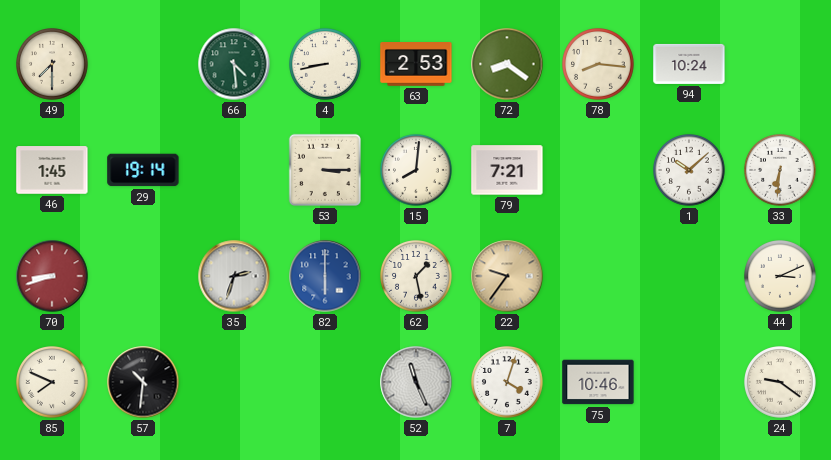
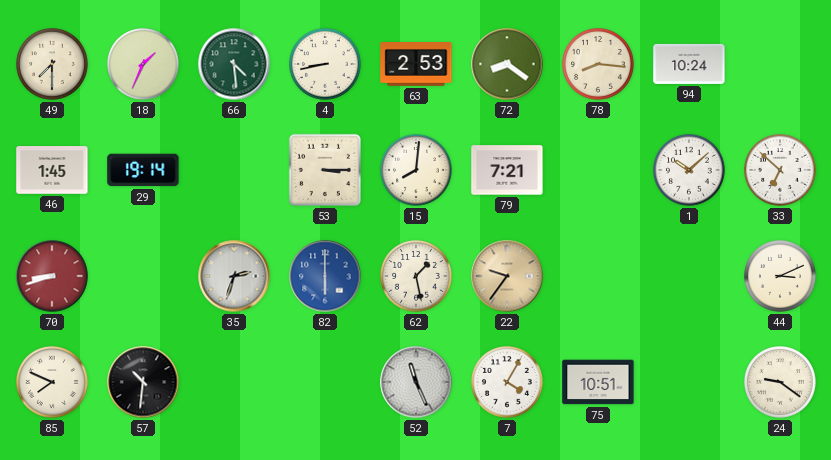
18: none -> 1:34
33: 6:31 -> 6:52
7: 4:03 -> 4:05
75: 10:46 -> 10:51
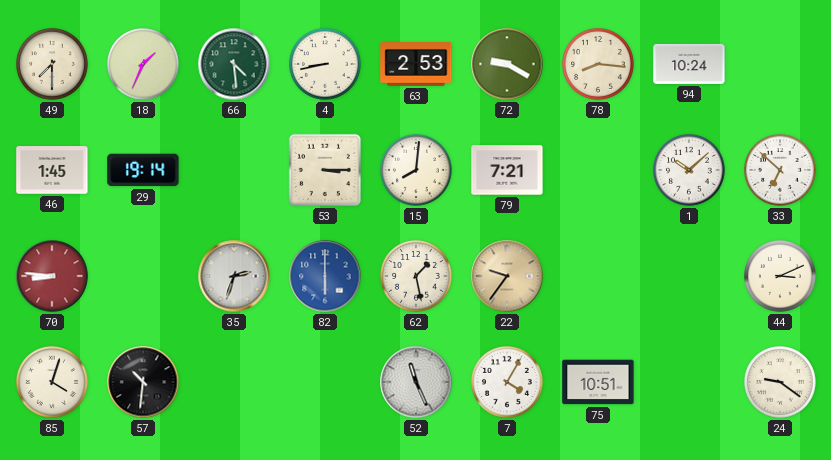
72: 8:21 -> 9:20
70: 8:42 -> 8:46
85: 7:49 -> 4:03
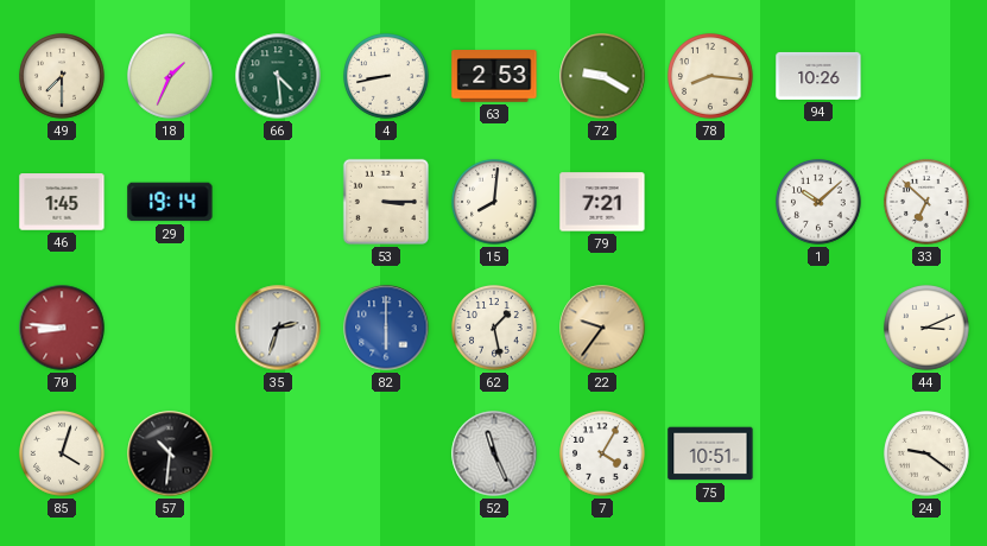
94: 10:24 -> 10:26
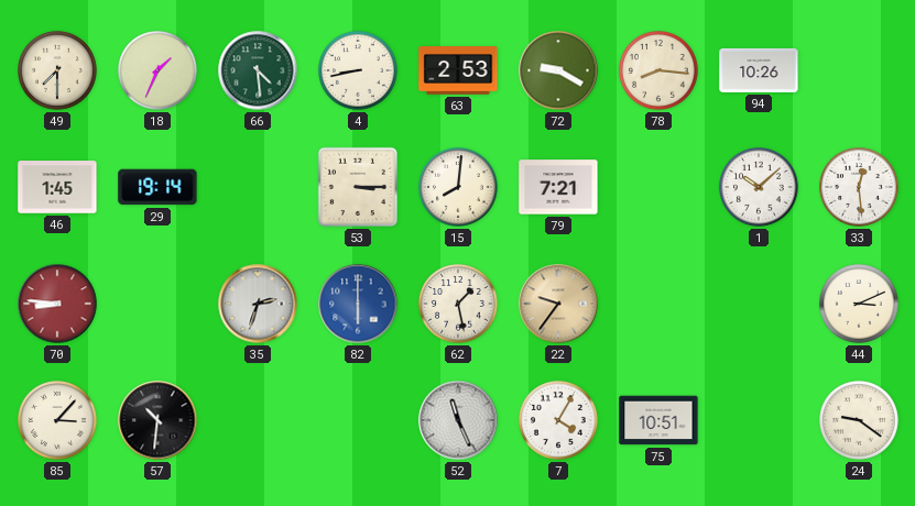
33: 6:52 -> 12:29
85: 4:03 -> 3:07
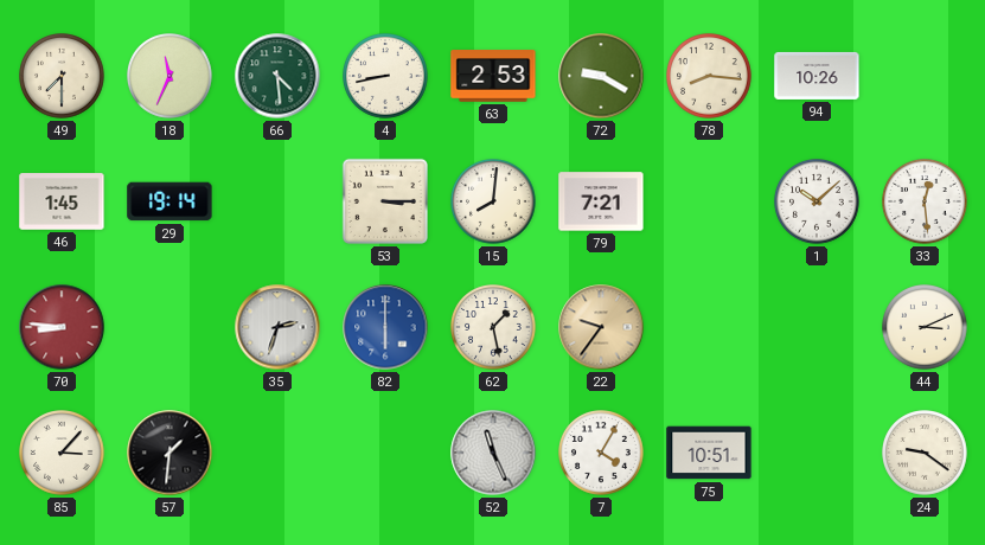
18: 1:34 -> 11:34
57: 10:31 -> 1:31
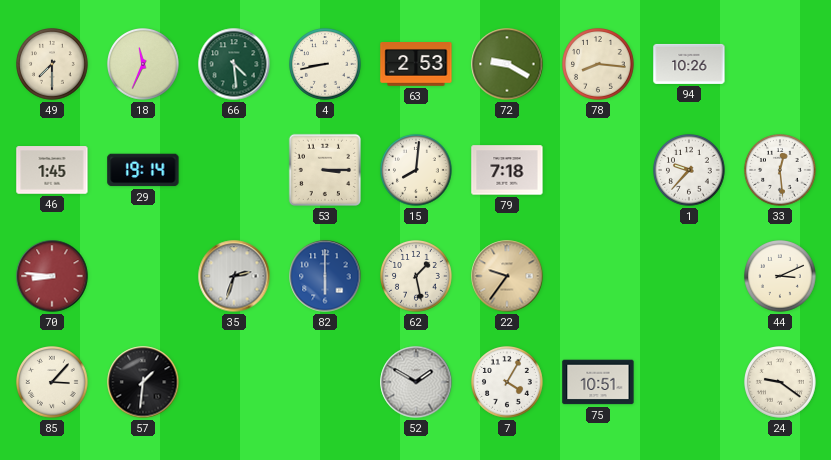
79: 7:21 -> 7:18
1: 10:08 -> 9:37
52: 11:26 -> 1:50
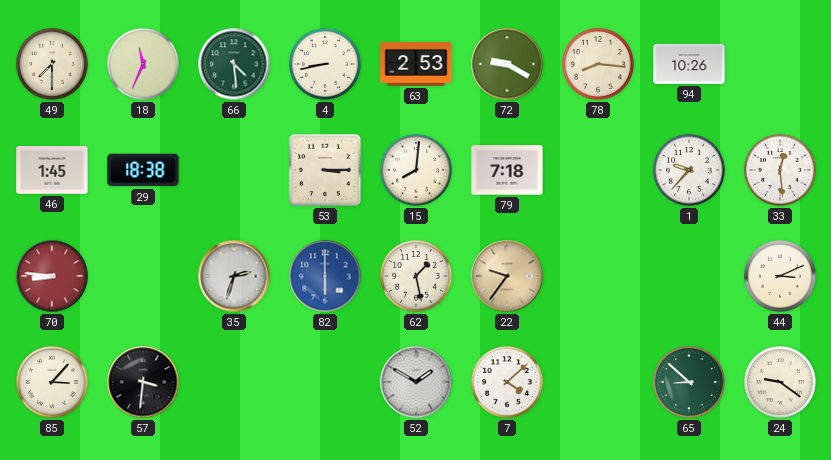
29: 19:14 -> 18:38
57: 1:31 -> 3:31
7: 4:05 -> 4:08
75: 10:51 -> none
65: none -> 8:52
